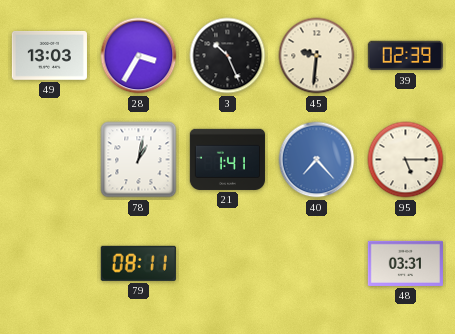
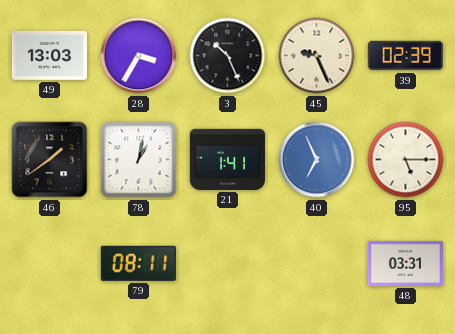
45: 9:31 -> 9:26
46: none -> 1:39
40: 7:23 -> 6:56
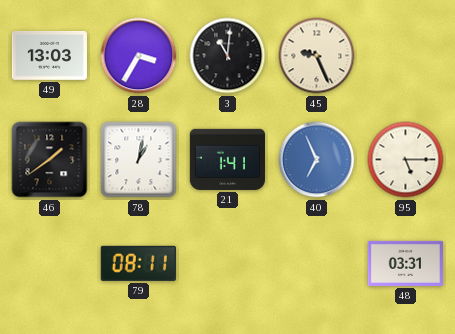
3: 10:26 -> 11:01
39: 02:39 -> none
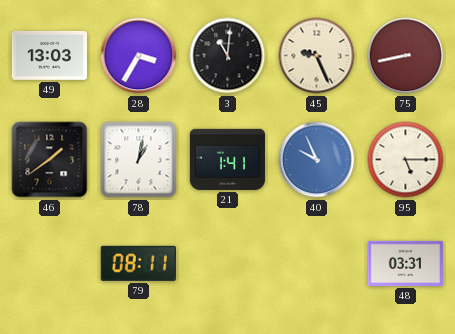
75: none -> 8:43
40: 6:56 -> 9:56
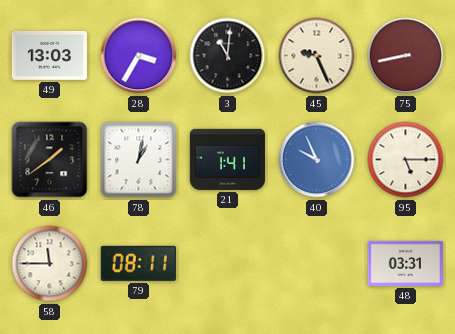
58: none -> 11:45
